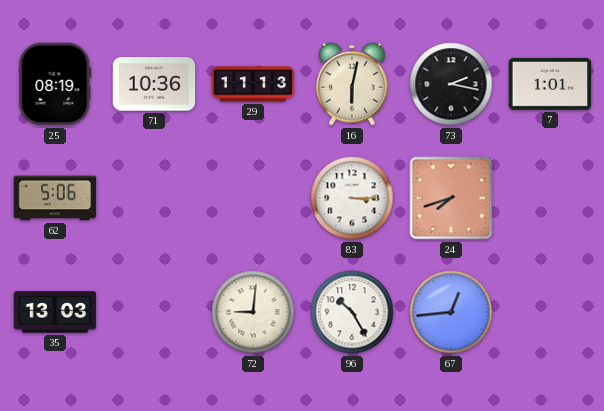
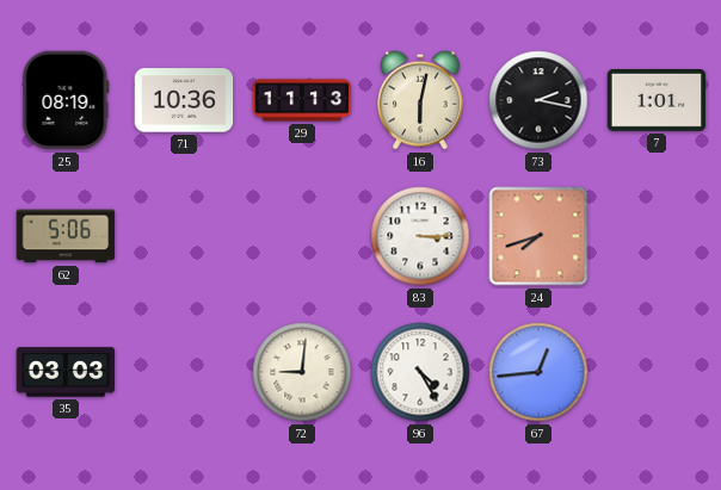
35: 13:03 -> 03:03
96: 10:25 -> 4:25
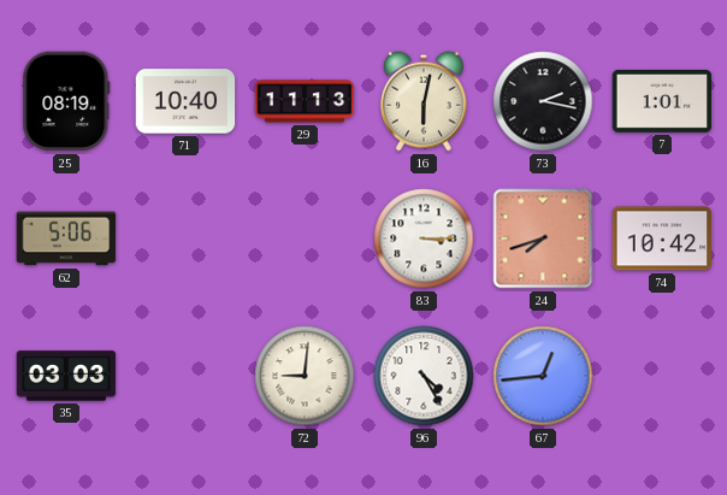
71: 10:36 -> 10:40
74: none -> 10:42
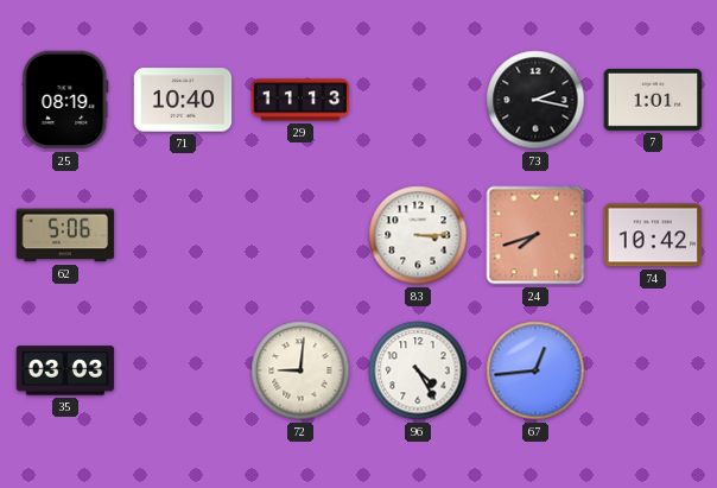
16: 6:02 -> none
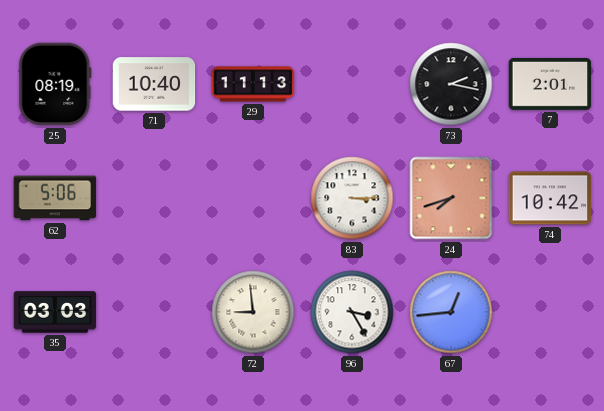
7: 1:01 -> 2:01
72: 9:01 -> 8:59
96: 4:25 -> 3:25
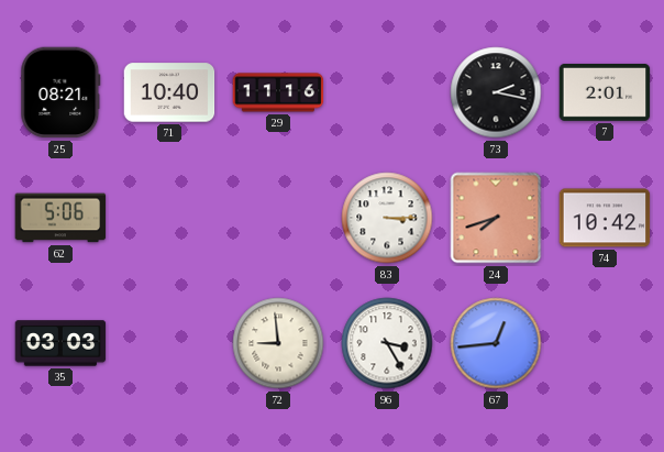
25: 08:19 -> 08:21
29: 11:13 -> 11:16
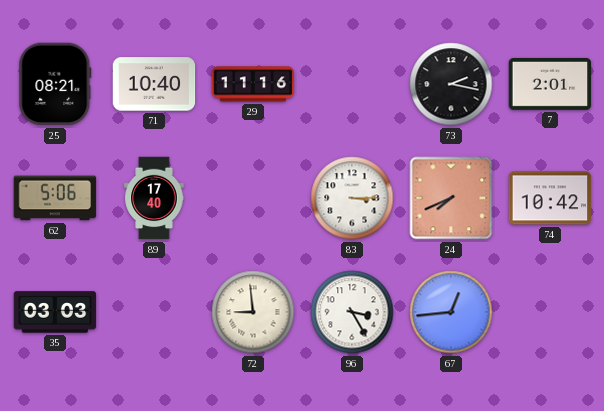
89: none -> 17:40
24: 7:42 -> 7:41
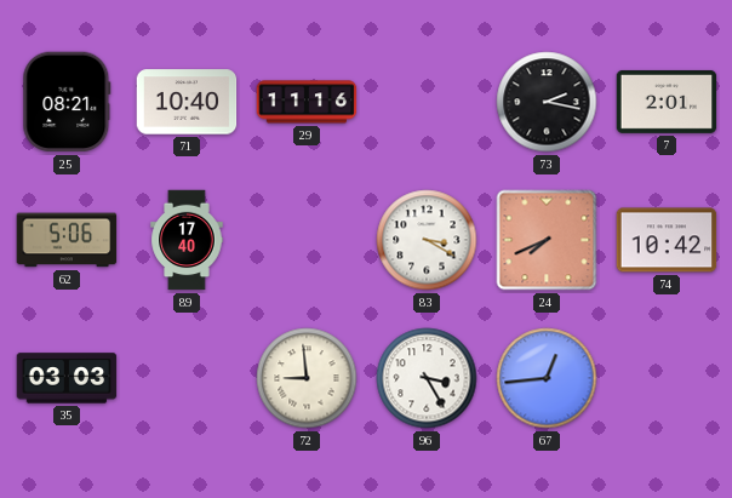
83: 3:15 -> 3:20
